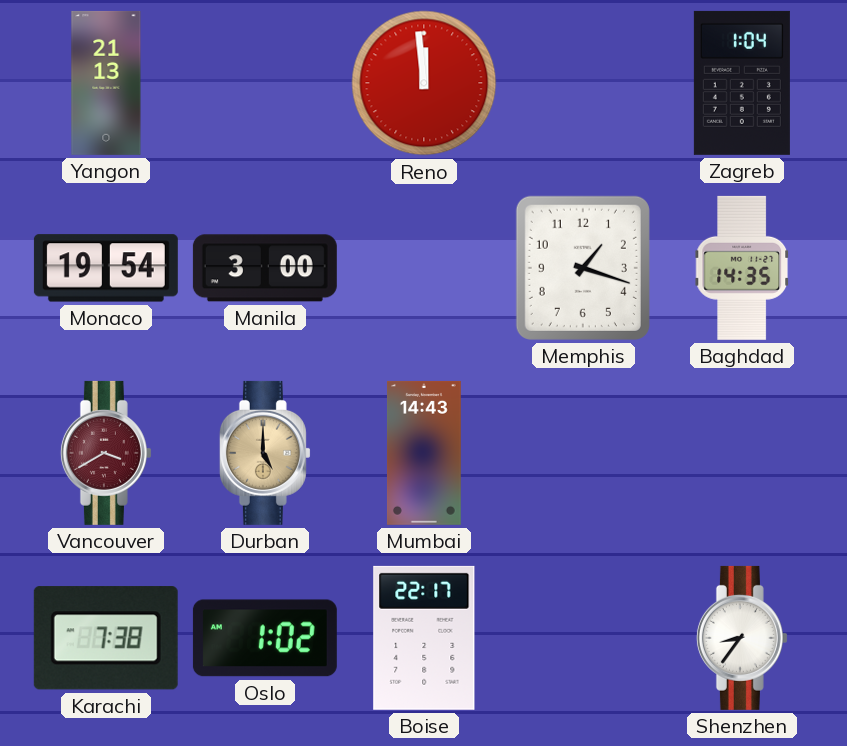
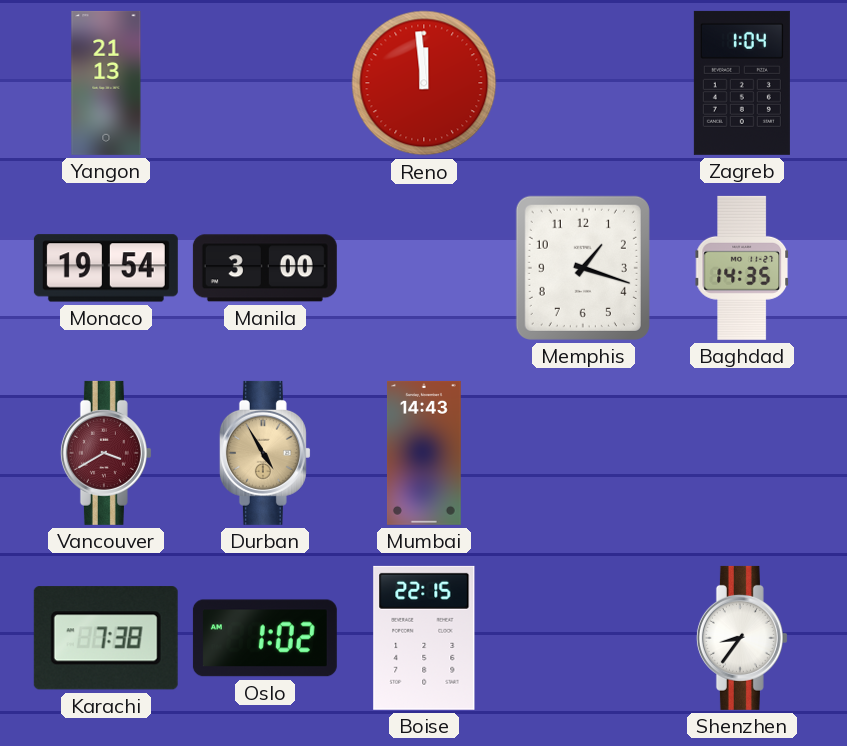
Durban: 5:00 -> 4:55
Boise: 22:17 -> 22:15
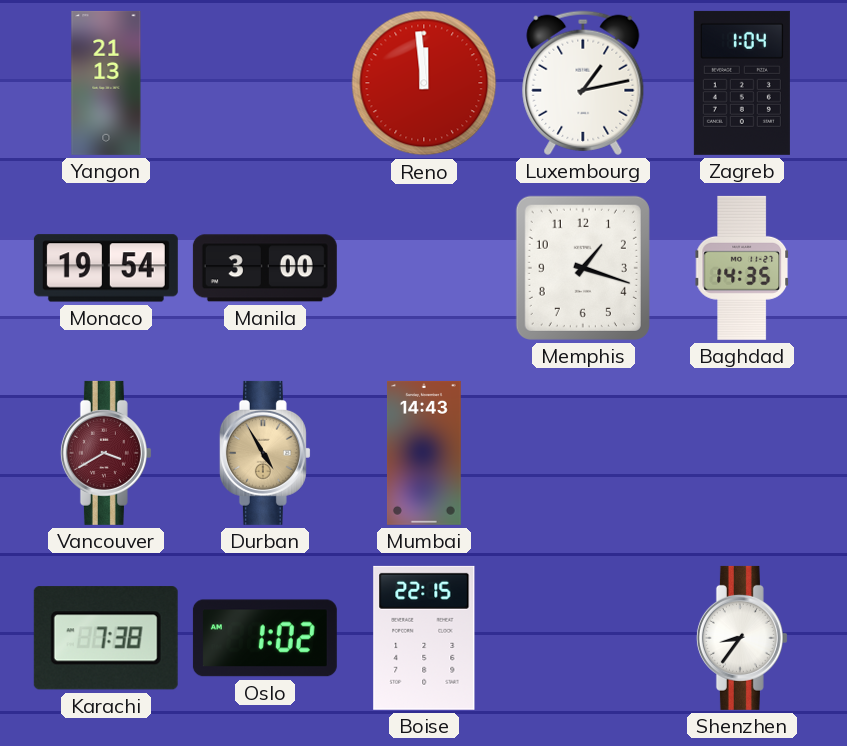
Luxembourg: none -> 1:13
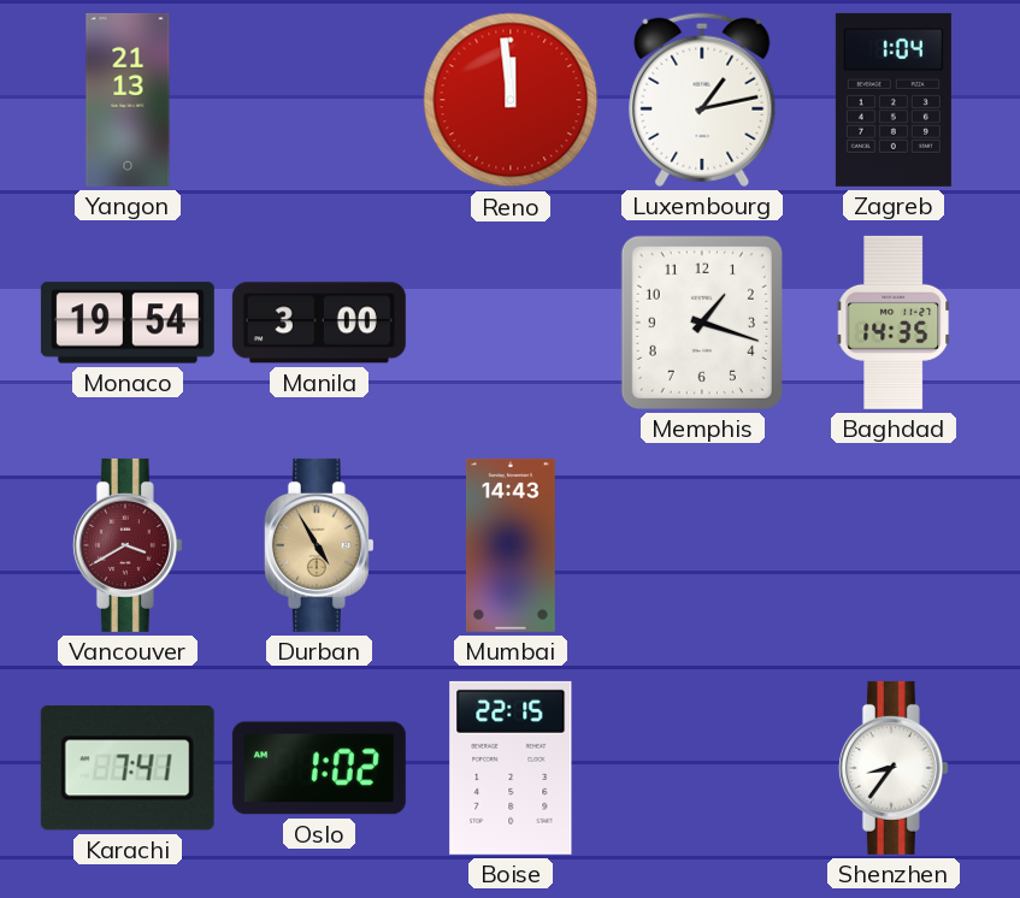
Karachi: 7:38 -> 7:41
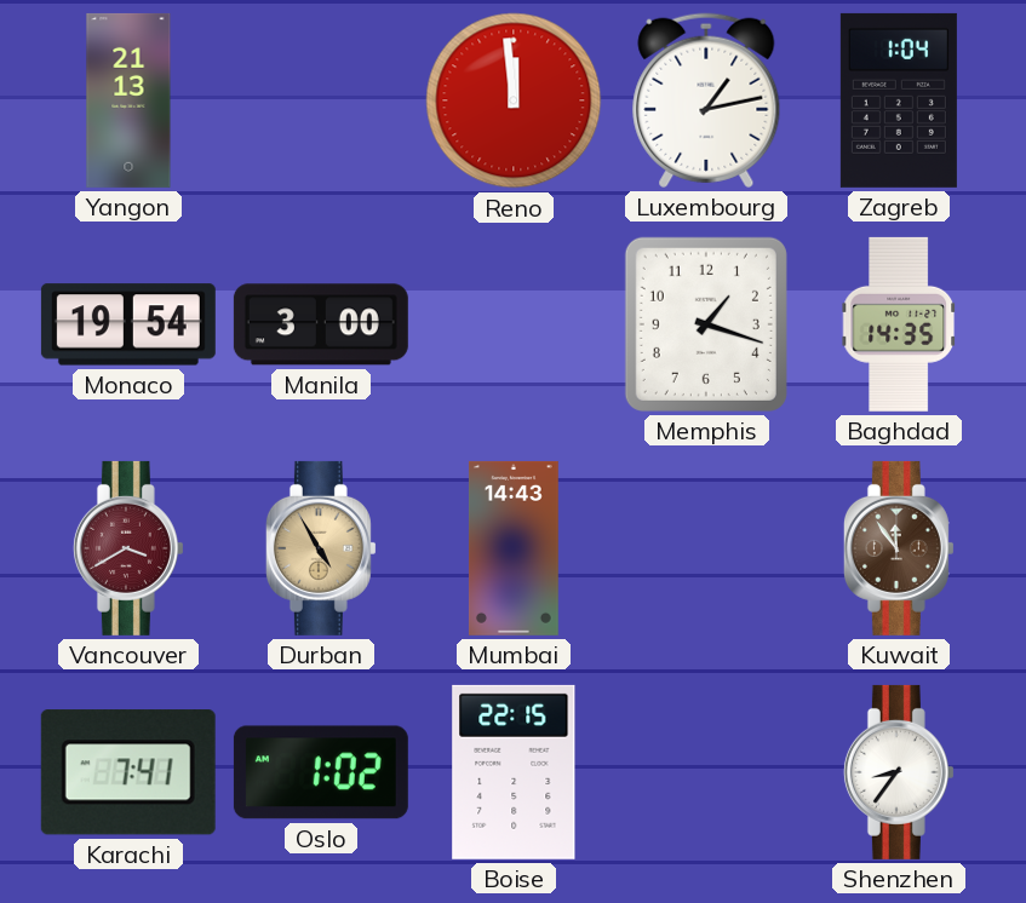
Kuwait: none -> 11:54
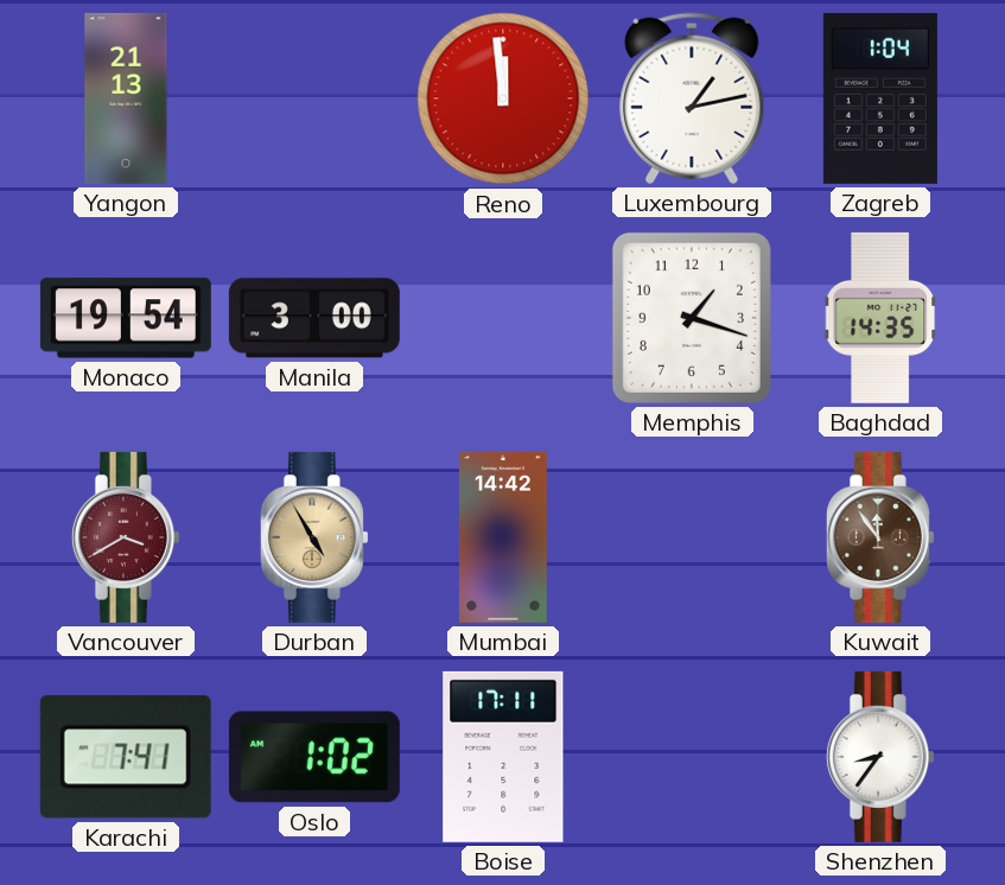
Mumbai: 14:43 -> 14:42
Boise: 22:15 -> 17:11
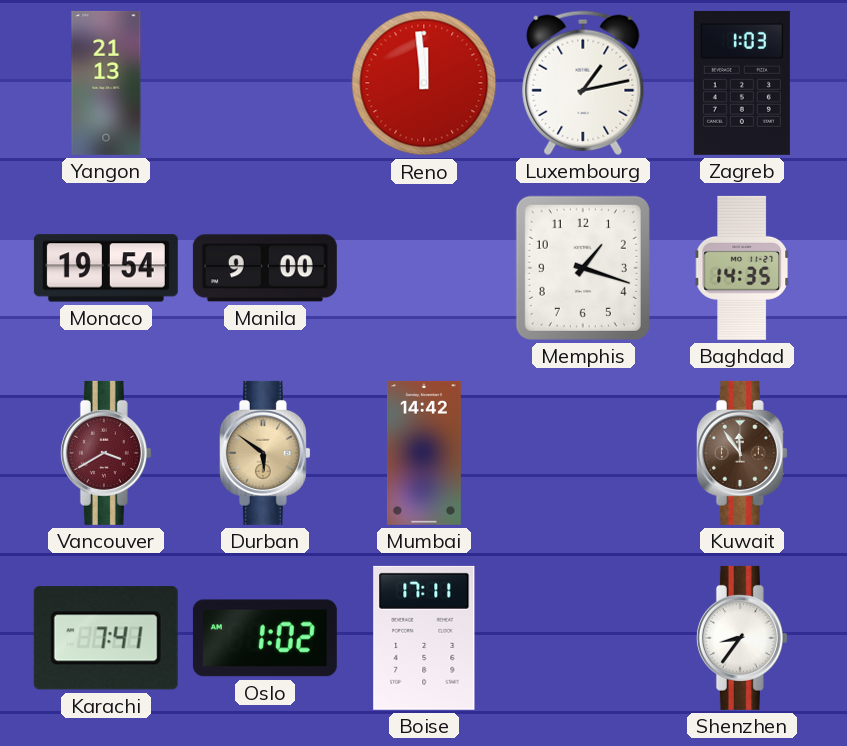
Zagreb: 1:04 -> 1:03
Manila: 3:00 -> 9:00
Durban: 4:55 -> 5:51
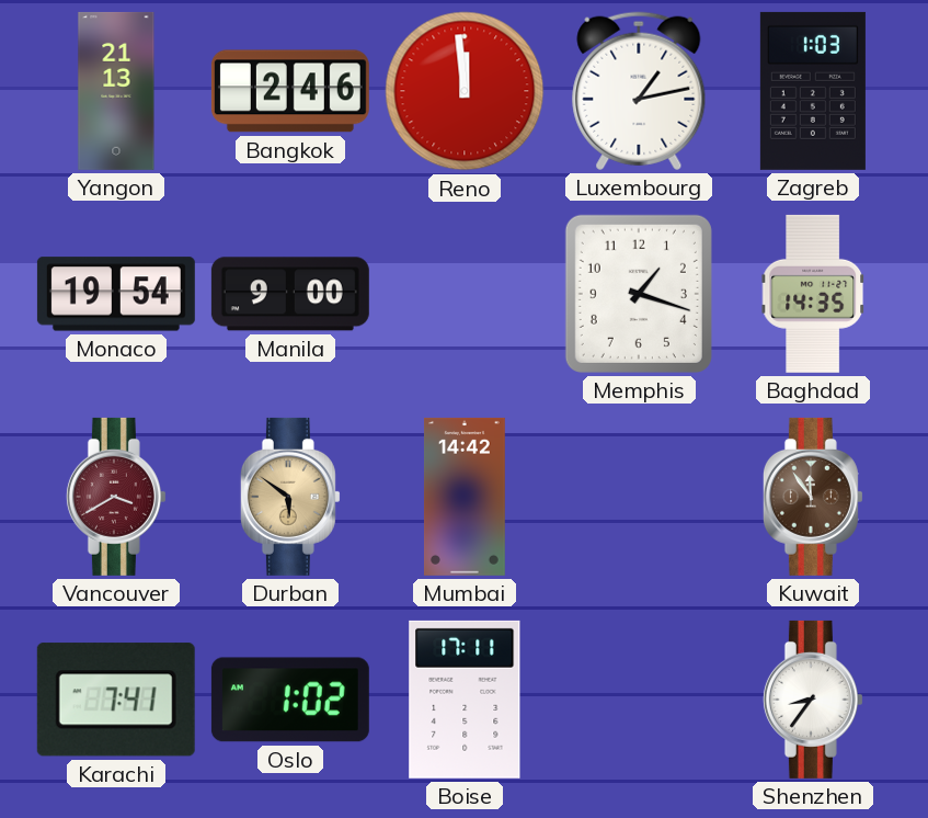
Bangkok: none -> 2:46
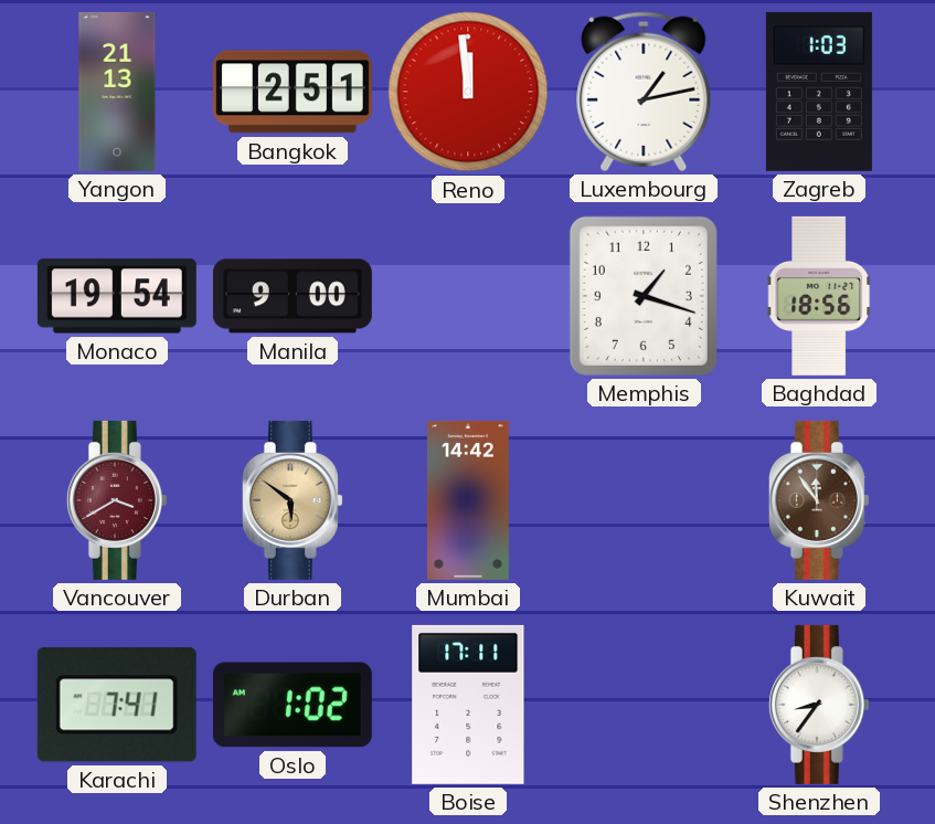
Bangkok: 2:46 -> 2:51
Baghdad: 14:35 -> 18:56
